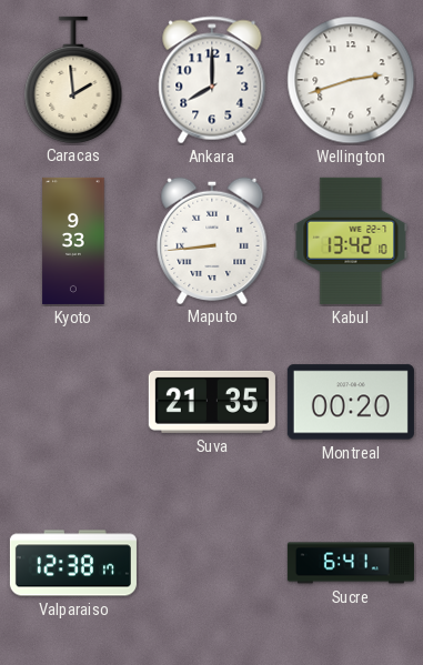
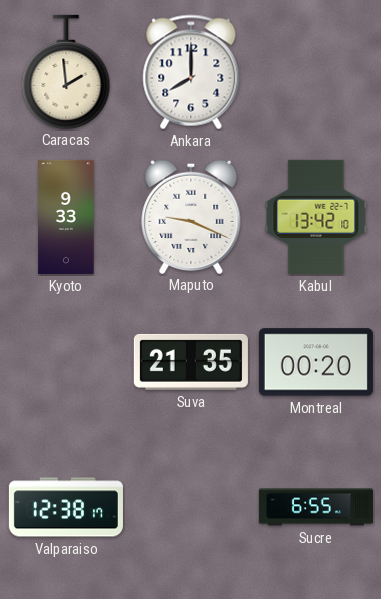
Wellington: 2:42 -> none
Maputo: 8:44 -> 9:19
Sucre: 6:41 -> 6:55
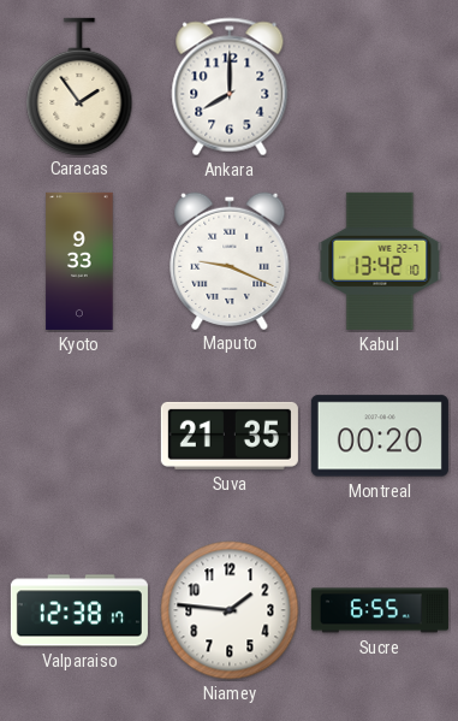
Caracas: 1:59 -> 1:54
Niamey: none -> 1:46
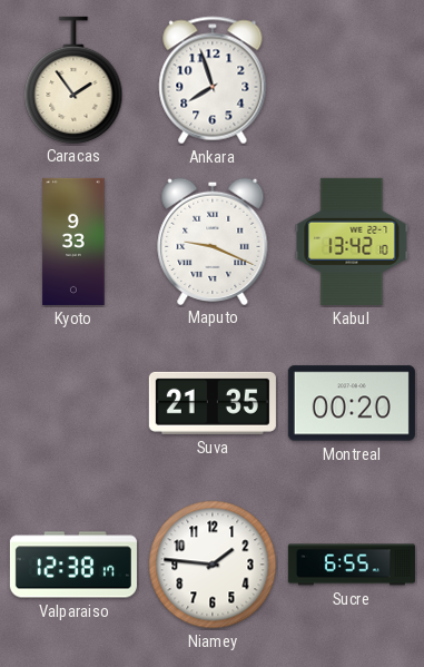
Ankara: 8:00 -> 7:57
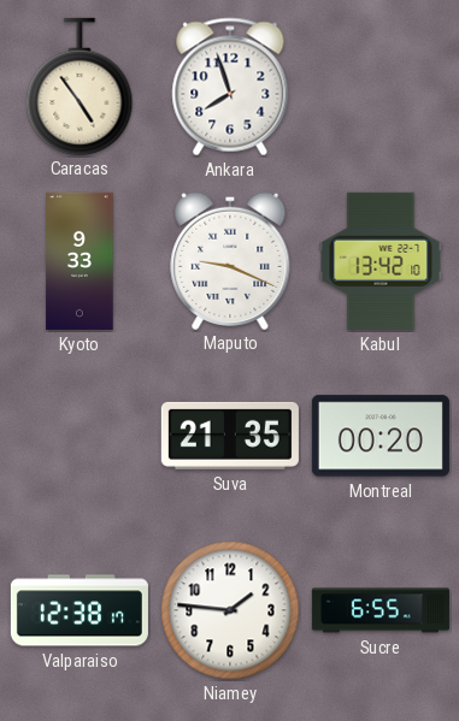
Caracas: 1:54 -> 4:54
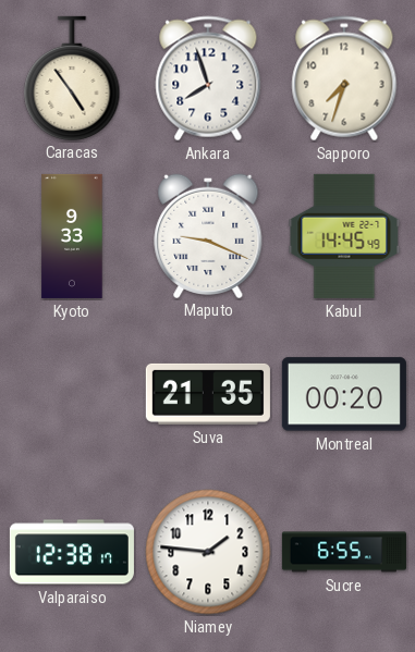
Sapporo: none -> 7:33
Kabul: 13:42 -> 14:45
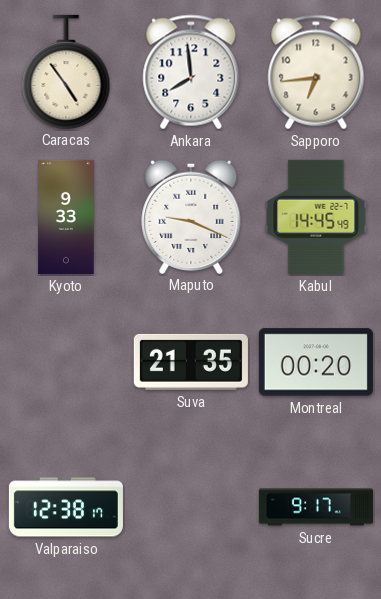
Ankara: 7:57 -> 7:59
Sapporo: 7:33 -> 6:44
Niamey: 1:46 -> none
Sucre: 6:55 -> 9:17
